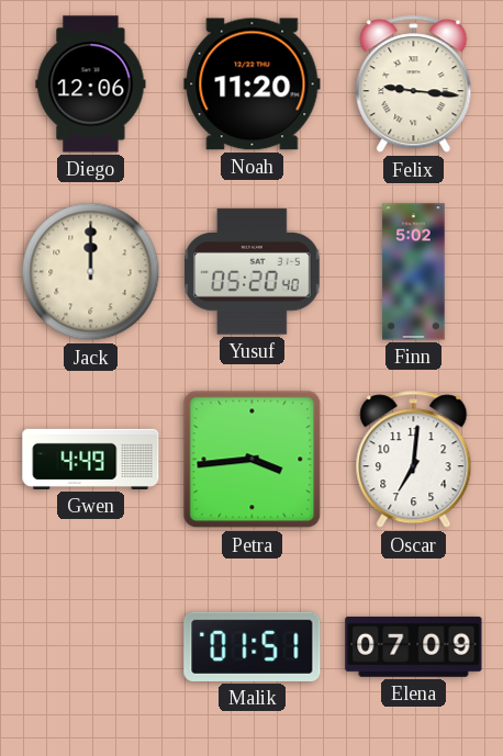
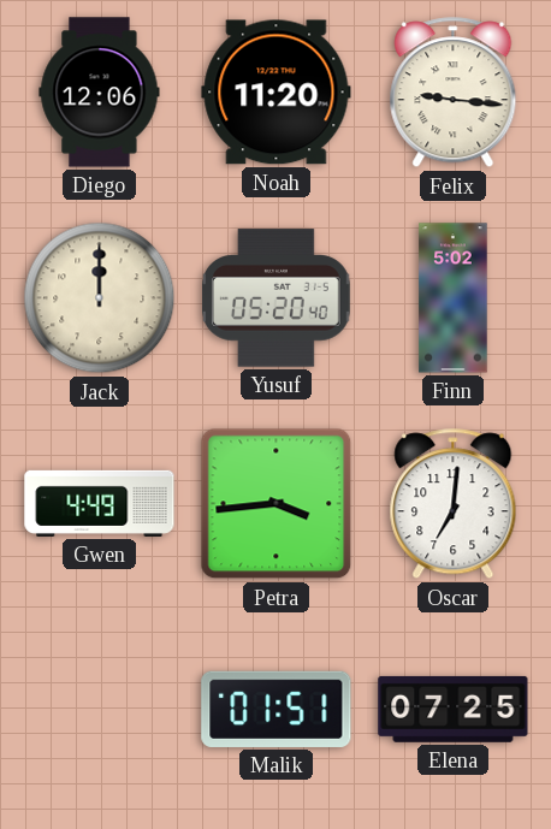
Elena: 07:09 -> 07:25
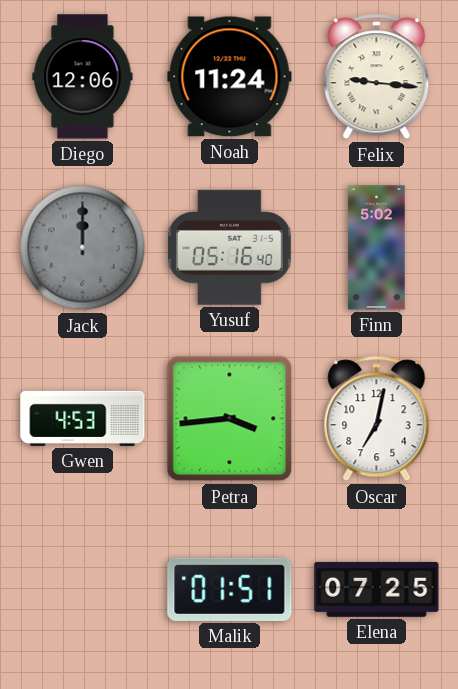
Noah: 11:20 -> 11:24
Jack dial: cream -> grey
Yusuf: 05:20 -> 05:16
Gwen: 4:49 -> 4:53
Oscar: 7:01 -> 7:02
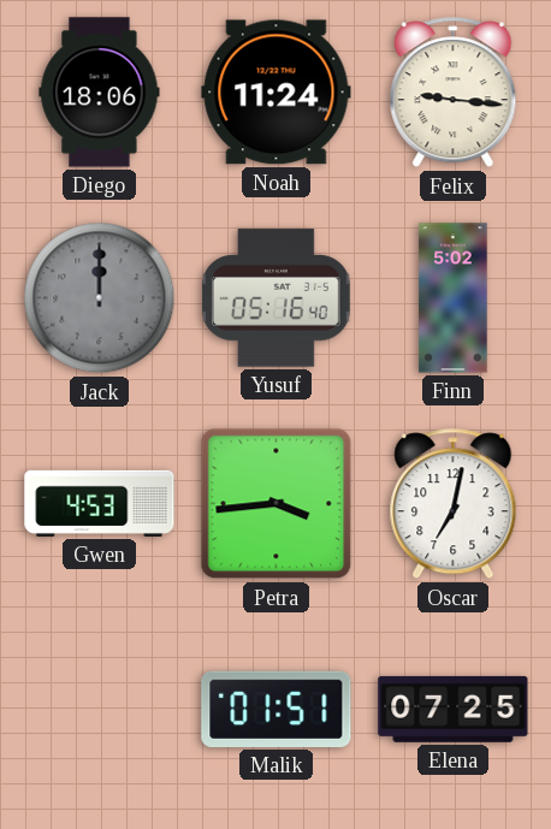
Diego: 12:06 -> 18:06
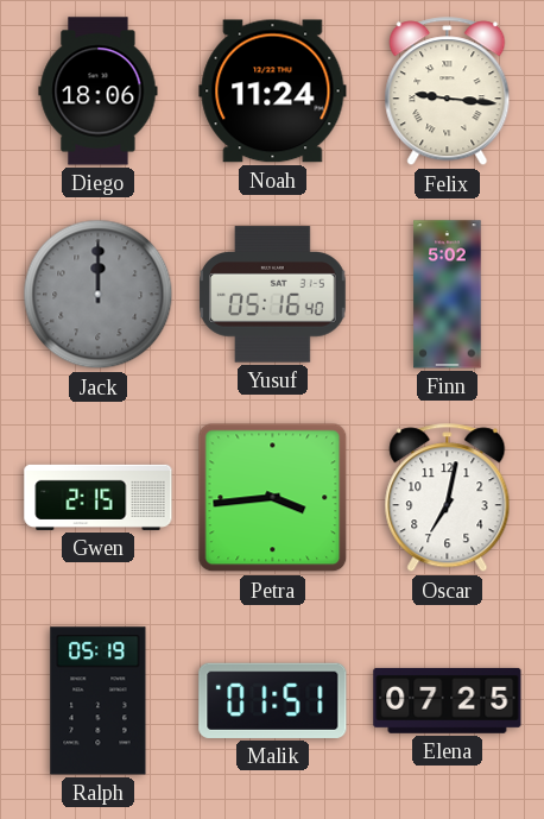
Gwen: 4:53 -> 2:15
Ralph: none -> 05:19
